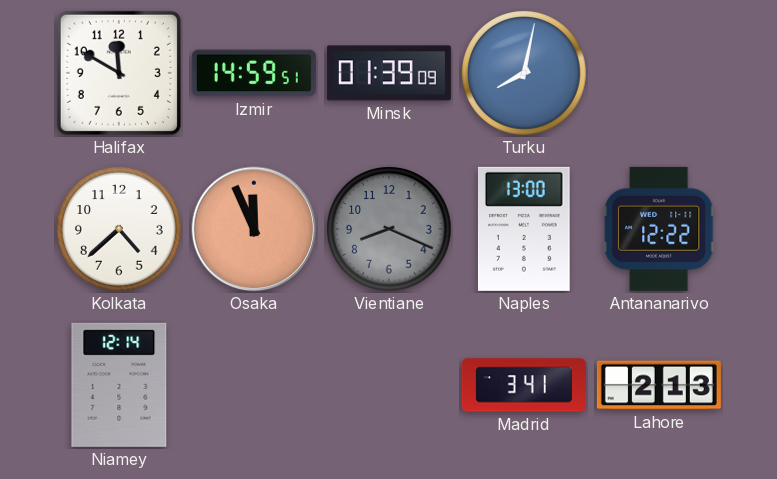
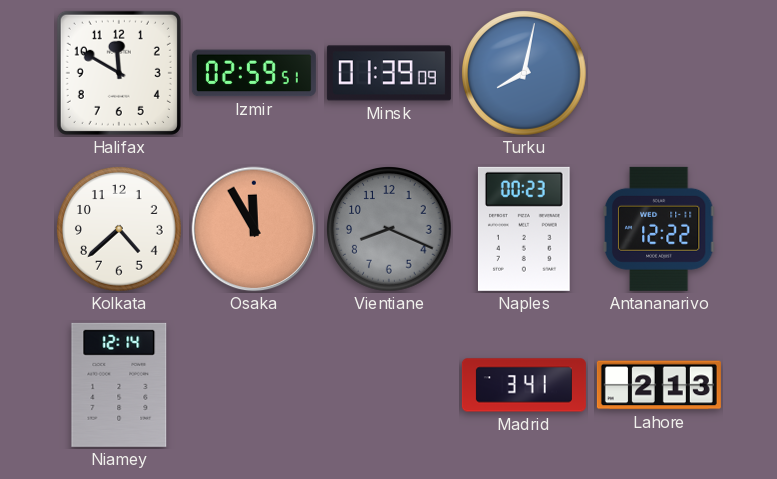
Izmir: 14:59 -> 02:59
Osaka: 11:56 -> 11:55
Naples: 13:00 -> 00:23
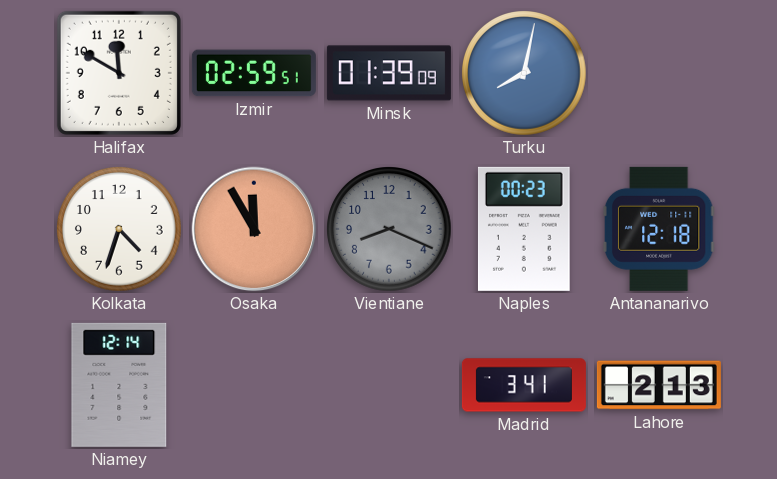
Kolkata: 4:38 -> 4:33
Antananarivo: 12:22 -> 12:18
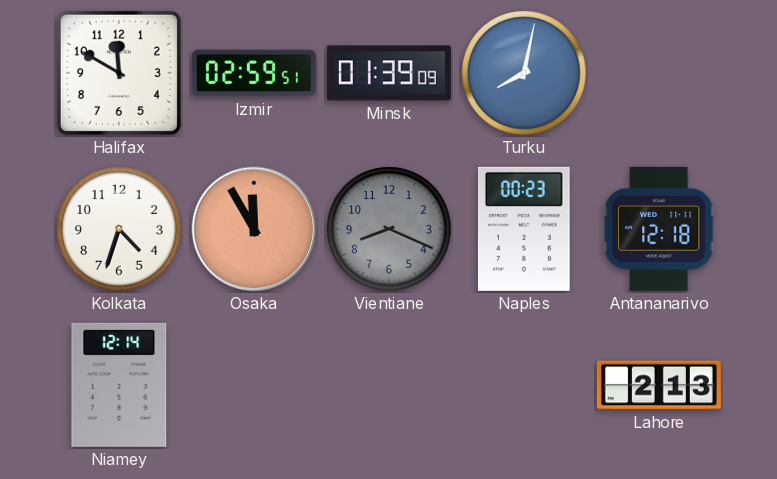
Madrid: 3:41 -> none
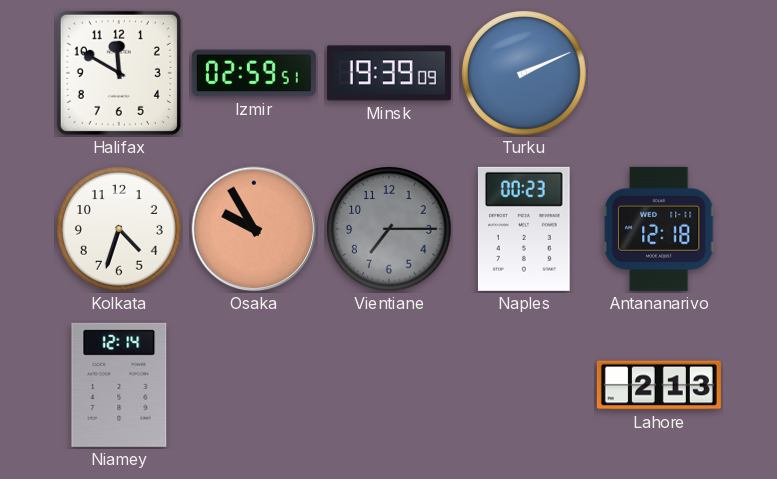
Minsk: 01:39 -> 19:39
Turku: 8:02 -> 2:11
Osaka: 11:55 -> 9:55
Vientiane: 8:19 -> 7:15
